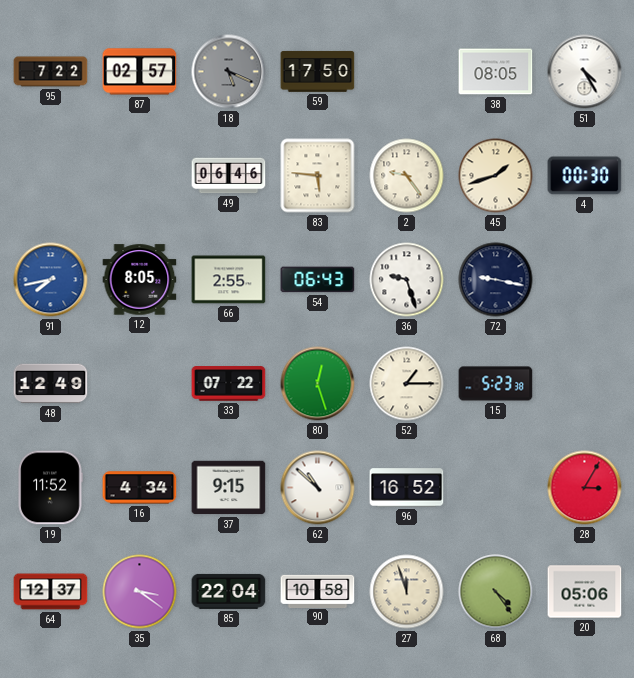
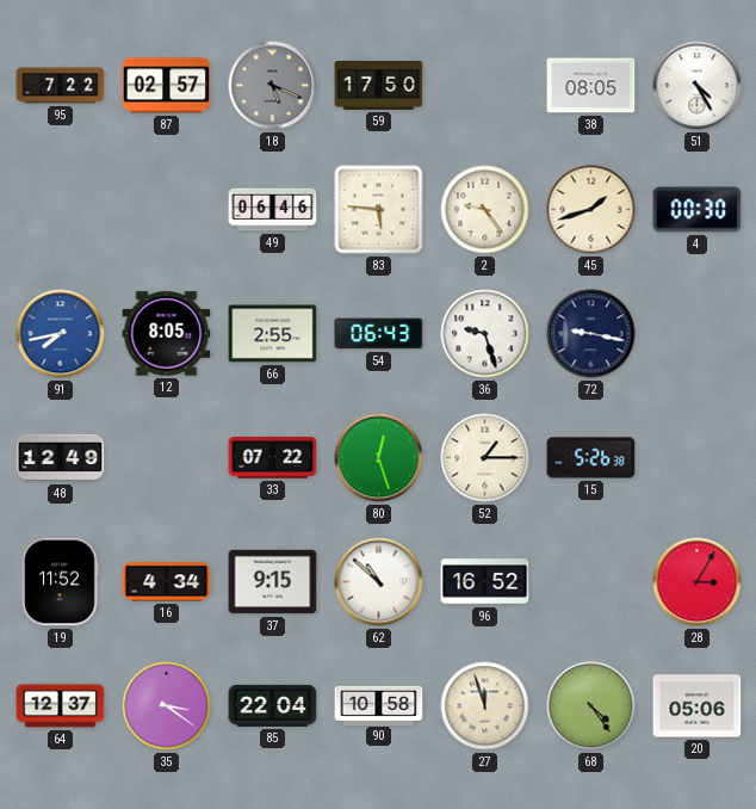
15: 5:23 -> 5:26
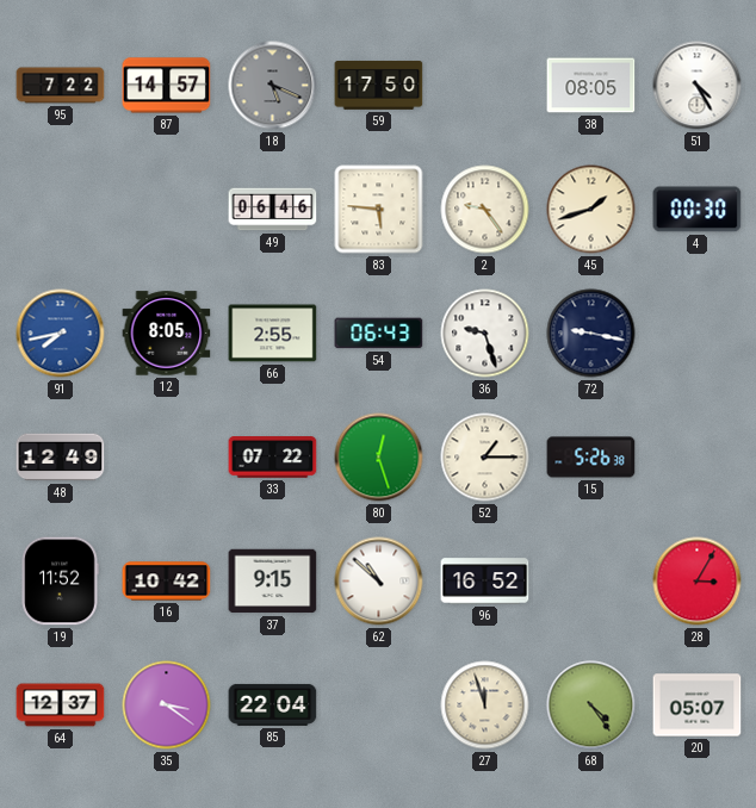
87: 02:57 -> 14:57
16: 4:34 -> 10:42
90: 10:58 -> none
20: 05:06 -> 05:07
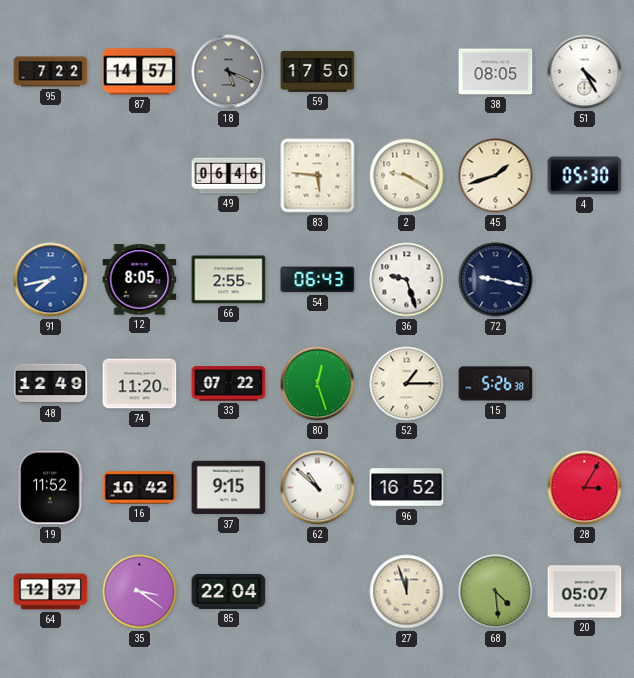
2: 9:24 -> 9:20
4: 00:30 -> 05:30
74: none -> 11:20
68: 4:24 -> 4:29
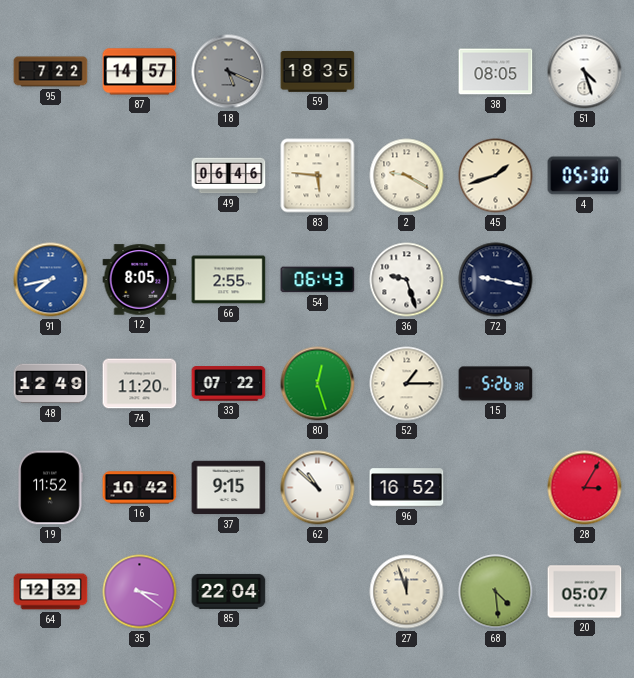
59: 17:50 -> 18:35
51: 4:25 -> 4:27
64: 12:37 -> 12:32
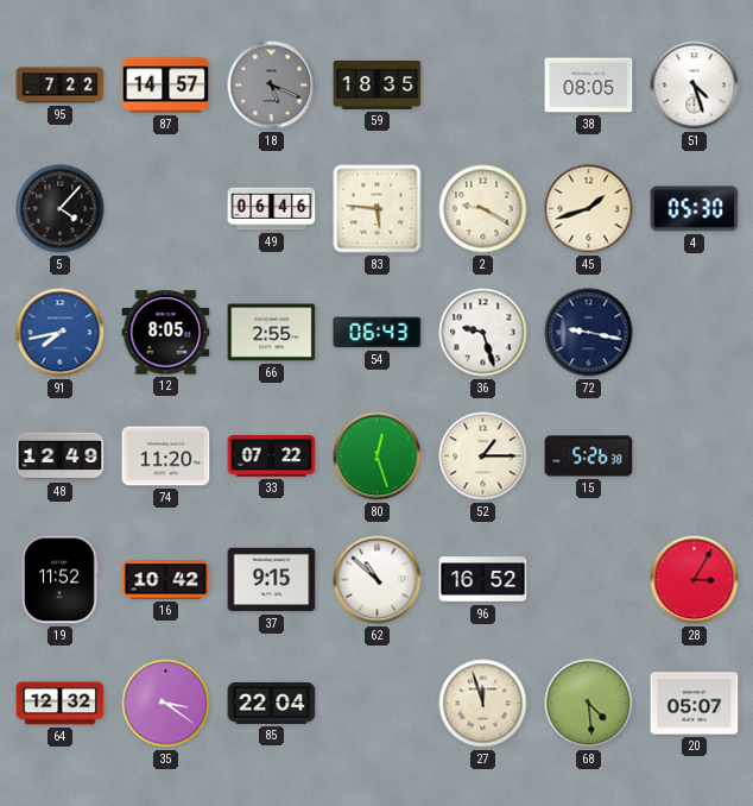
5: none -> 4:07
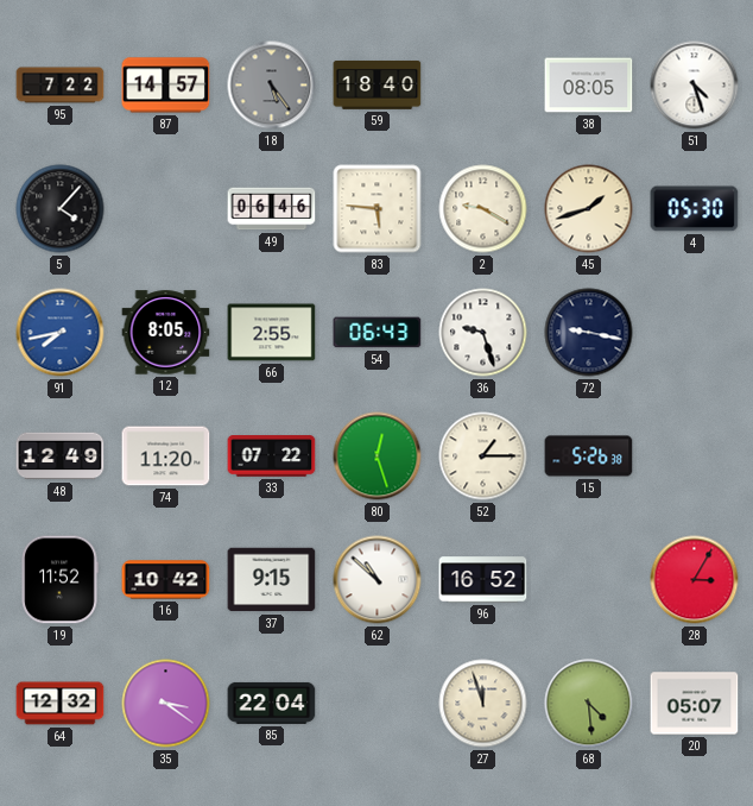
18: 5:19 -> 5:24
59: 18:35 -> 18:40
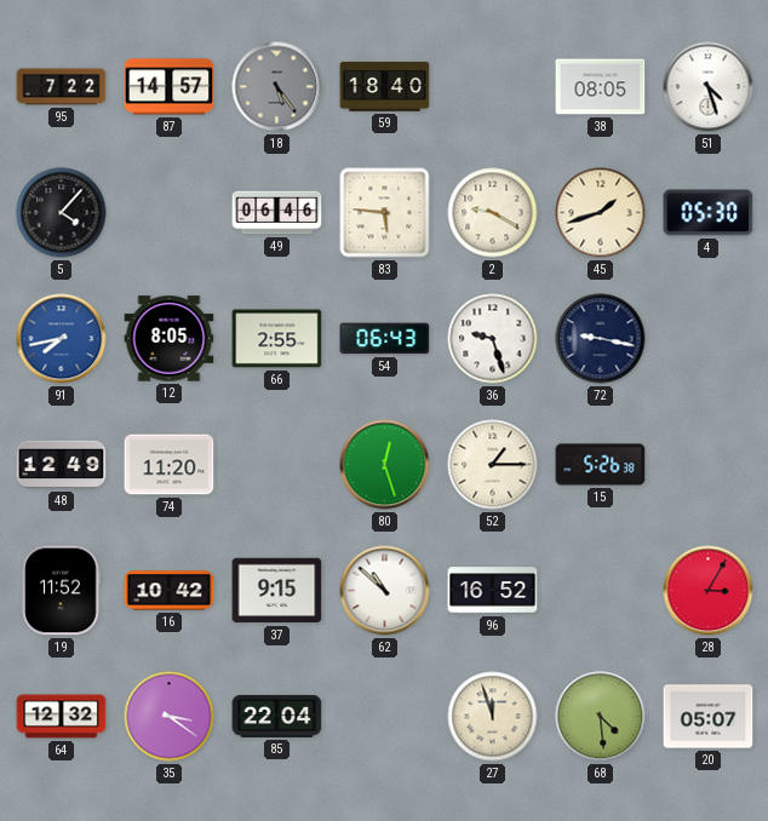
33: 07:22 -> none
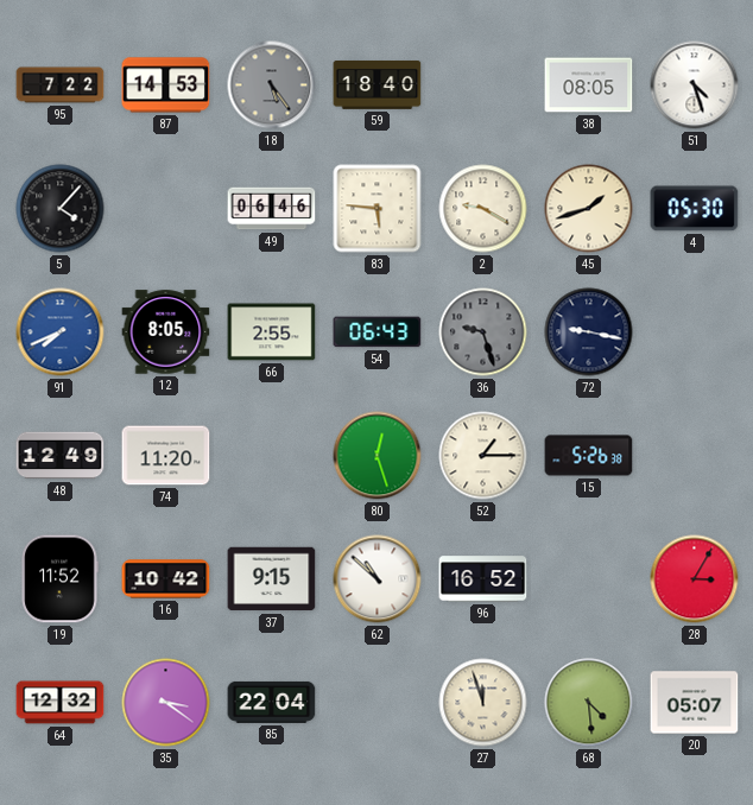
87: 14:57 -> 14:53
91: 7:43 -> 7:41
36 dial: white -> grey
